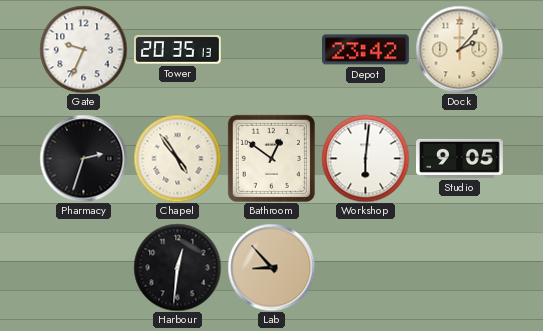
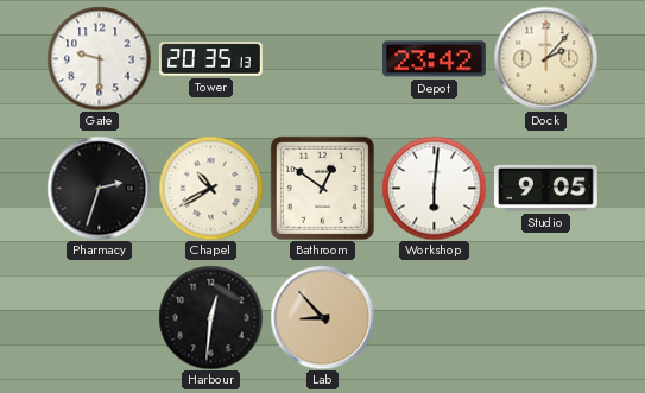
Gate: 9:34 -> 9:30
Chapel: 4:54 -> 10:40
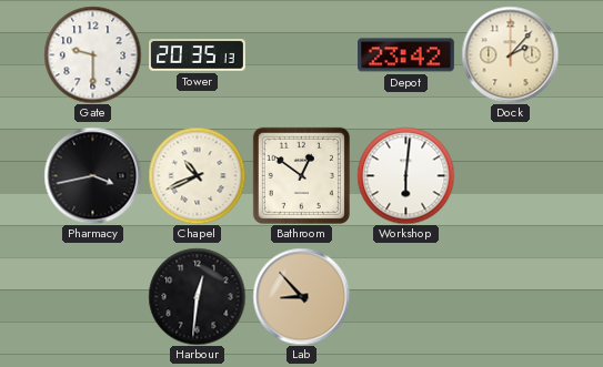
Pharmacy: 2:33 -> 3:43
Chapel: 10:40 -> 10:41
Studio: 9:05 -> none
